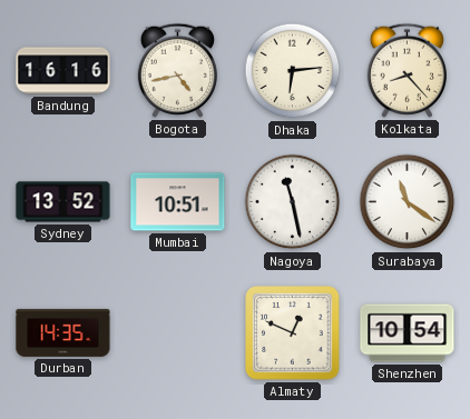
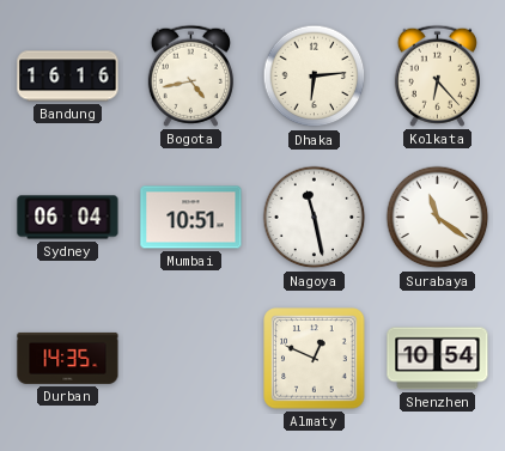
Kolkata: 8:23 -> 6:23
Sydney: 13:52 -> 06:04
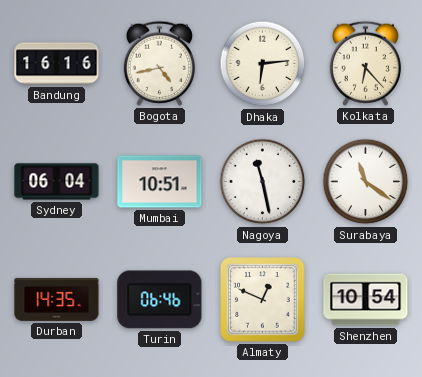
Turin: none -> 06:46
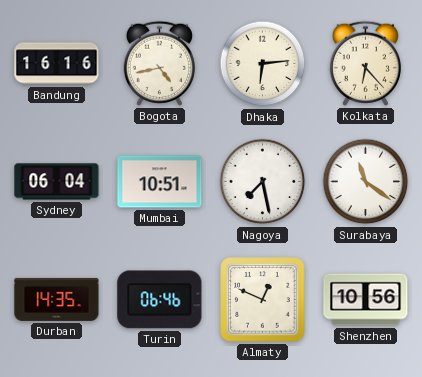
Nagoya: 11:28 -> 7:28
Shenzhen: 10:54 -> 10:56
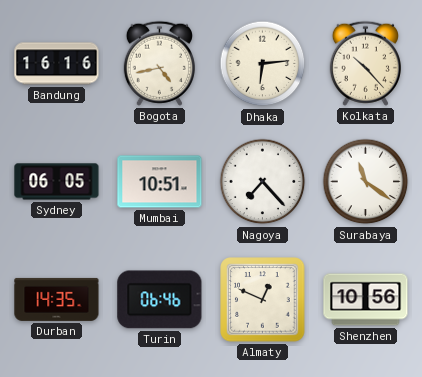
Kolkata: 6:23 -> 10:23
Sydney: 06:04 -> 06:05
Nagoya: 7:28 -> 7:23
